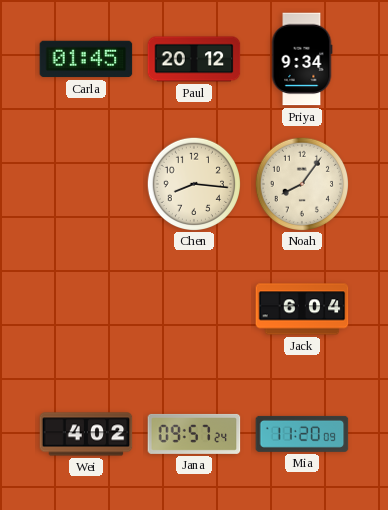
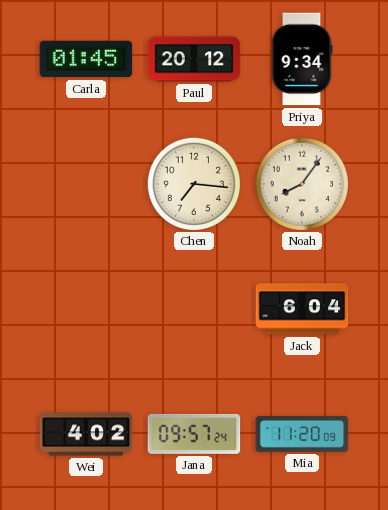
Chen: 8:16 -> 7:16
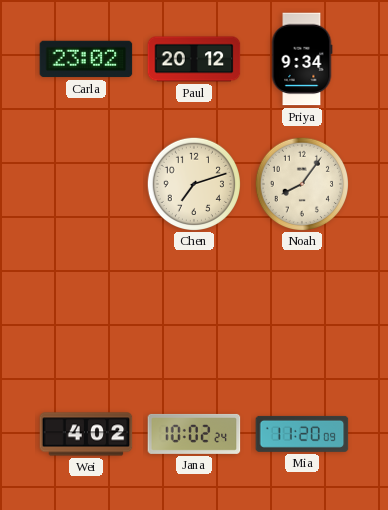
Carla: 01:45 -> 23:02
Chen: 7:16 -> 7:12
Jack: 6:04 -> none
Jana: 09:57 -> 10:02
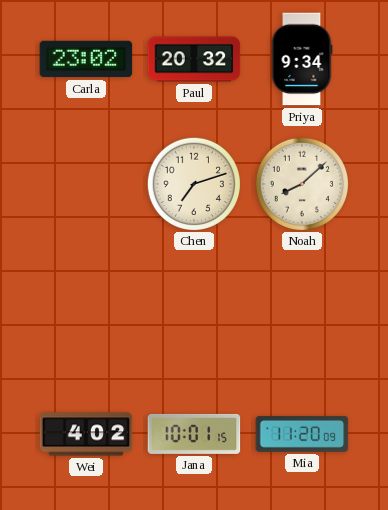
Paul: 20:12 -> 20:32
Noah: 8:06 -> 8:08
Jana: 10:02 -> 10:01
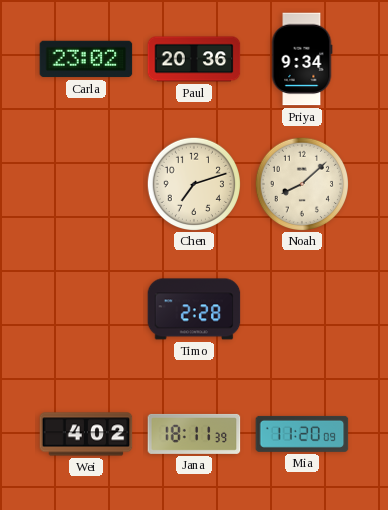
Paul: 20:32 -> 20:36
Timo: none -> 2:28
Jana: 10:01 -> 18:11
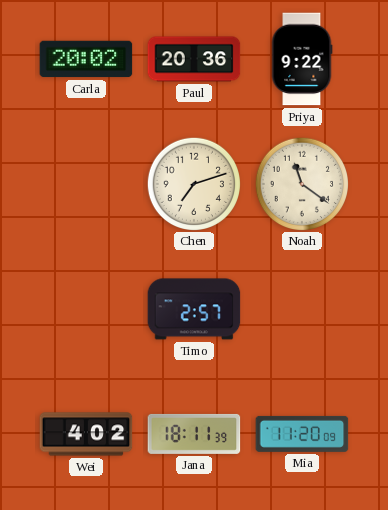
Carla: 23:02 -> 20:02
Priya: 9:34 -> 9:22
Noah: 8:08 -> 11:21
Timo: 2:28 -> 2:57
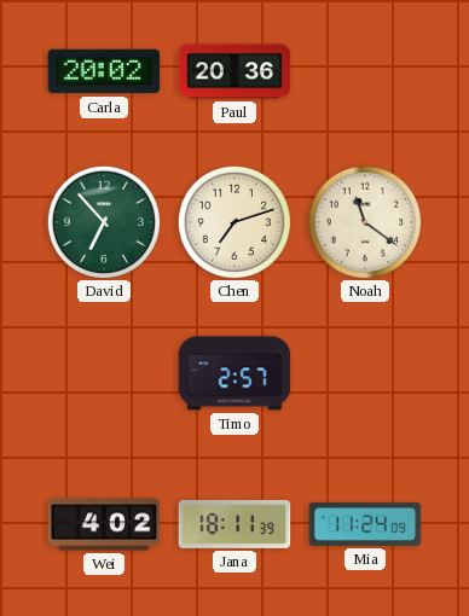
Priya: 9:22 -> none
David: none -> 6:53
Mia: 11:20 -> 11:24
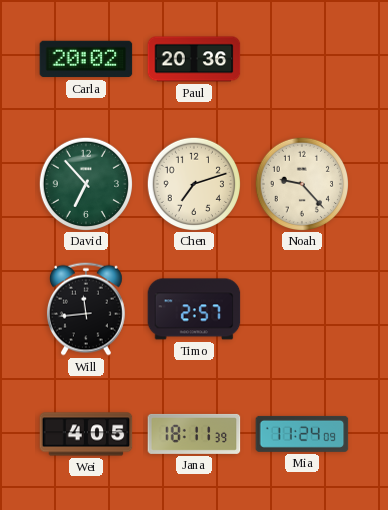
Noah: 11:21 -> 9:23
Will: none -> 11:44
Wei: 4:02 -> 4:05
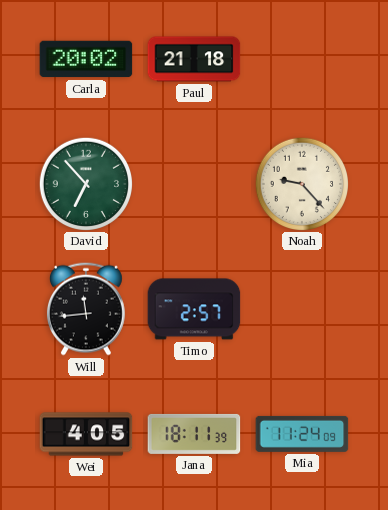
Paul: 20:36 -> 21:18
Chen: 7:12 -> none
